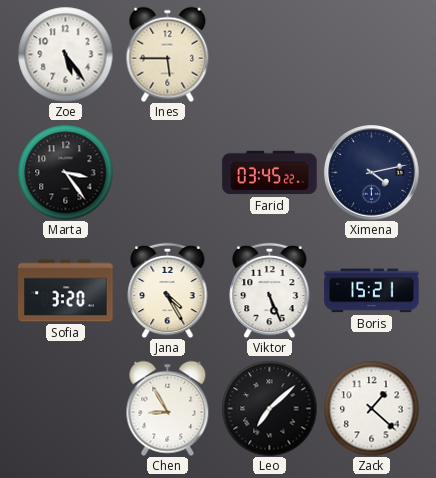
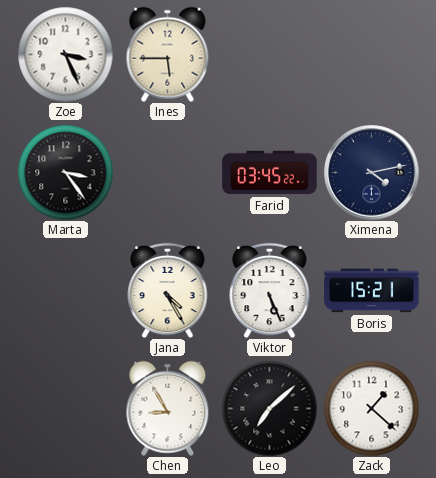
Zoe: 5:24 -> 3:26
Sofia: 3:20 -> none
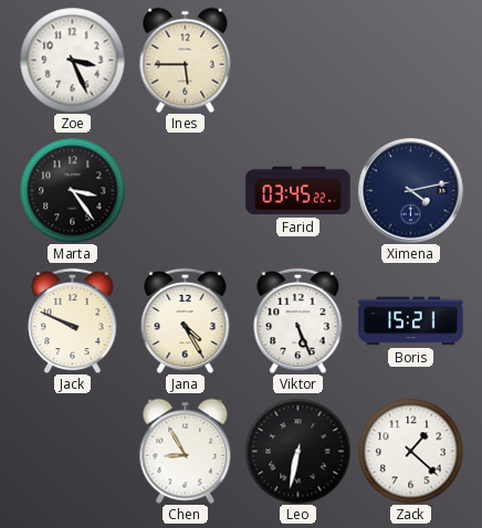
Jack: none -> 9:49
Leo: 7:08 -> 6:32
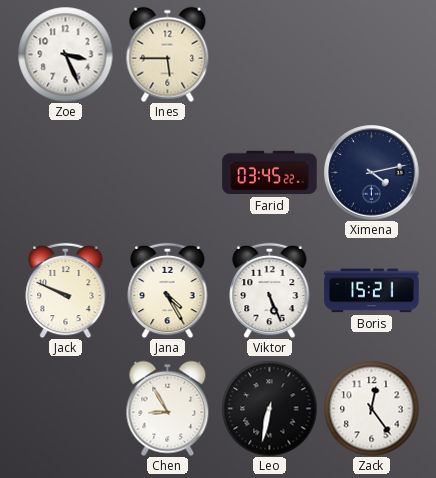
Marta: 3:24 -> none
Zack: 1:22 -> 12:24
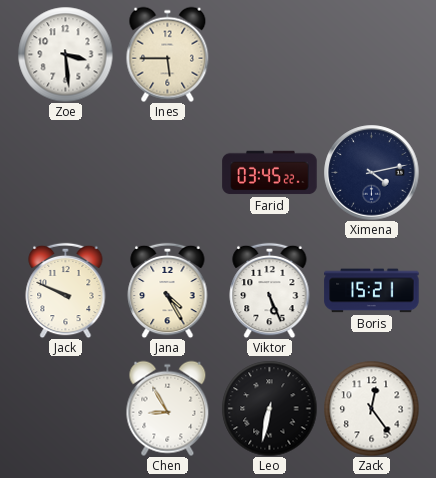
Zoe: 3:26 -> 3:29
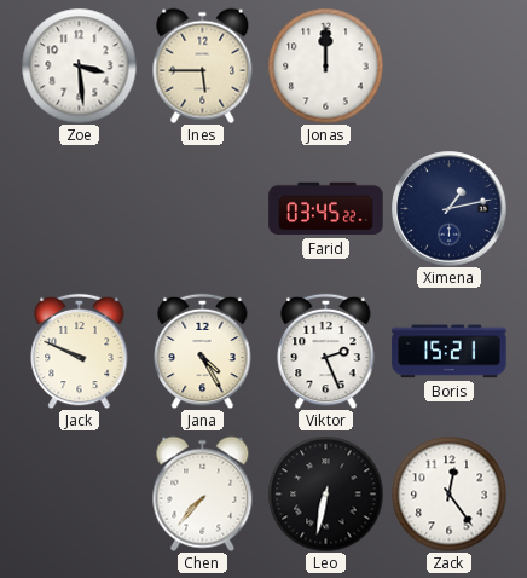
Jonas: none -> 12:00
Ximena: 4:13 -> 1:13
Viktor: 5:26 -> 2:26
Chen: 8:55 -> 7:37
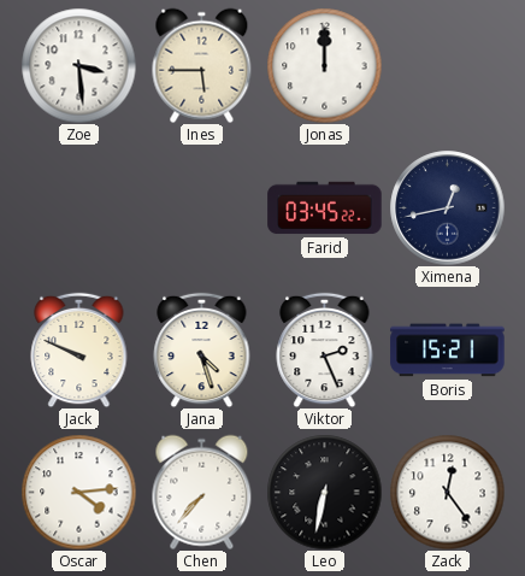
Ximena: 1:13 -> 12:43
Jana: 4:25 -> 4:27
Oscar: none -> 4:14
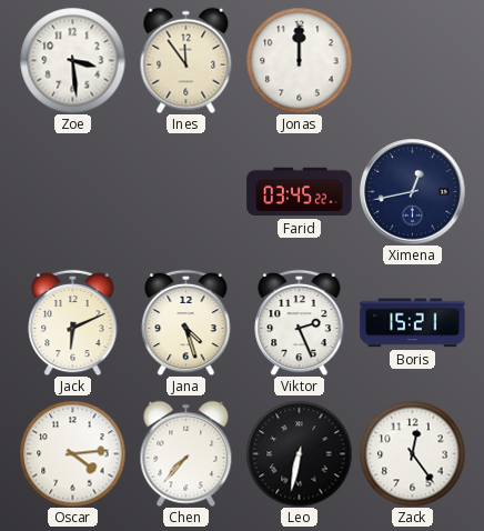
Ines: 5:45 -> 11:54
Jack: 9:49 -> 6:11
